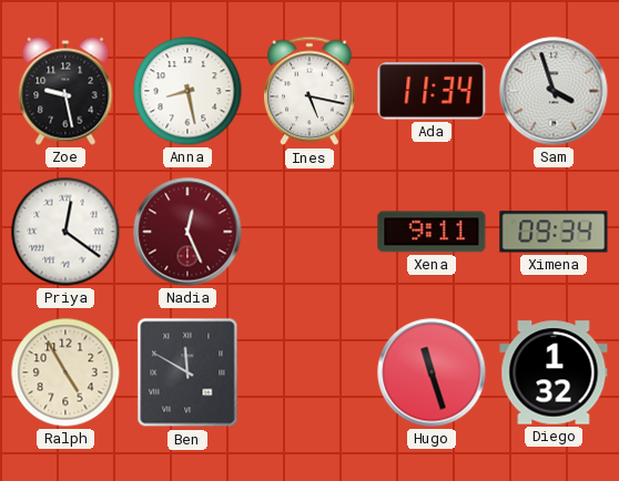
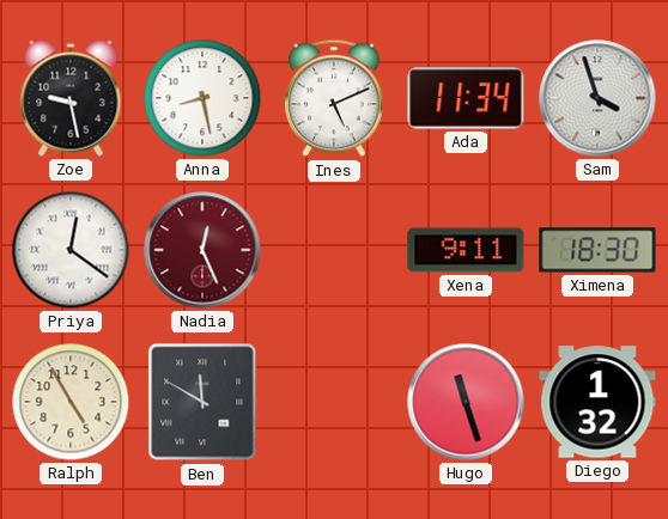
Ines: 5:17 -> 5:11
Ximena: 09:34 -> 18:30
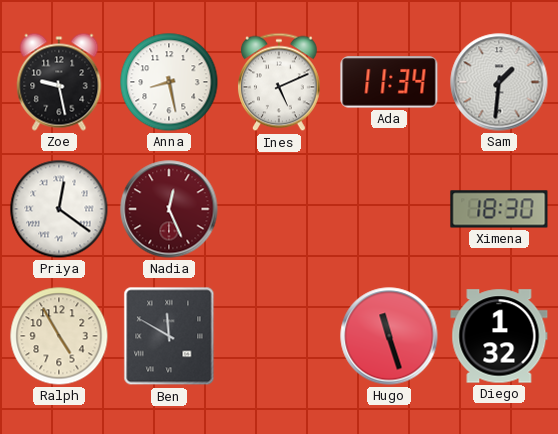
Sam: 3:57 -> 1:31
Xena: 9:11 -> none
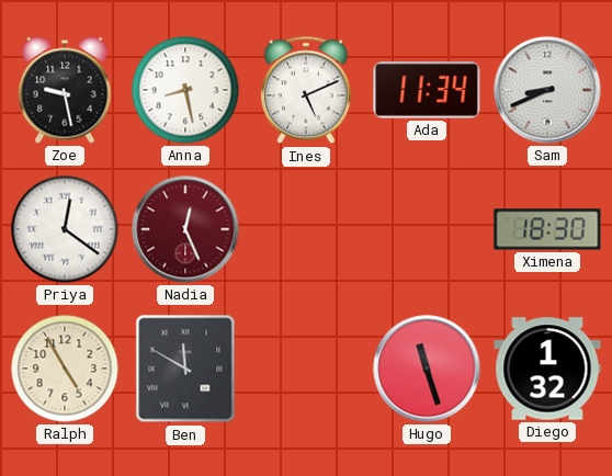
Sam: 1:31 -> 8:41
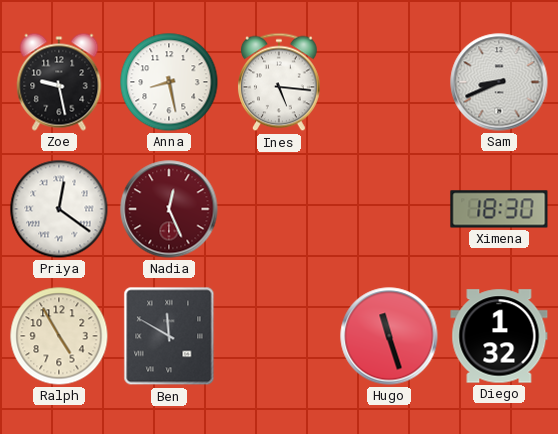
Ines: 5:11 -> 5:16
Ada: 11:34 -> none
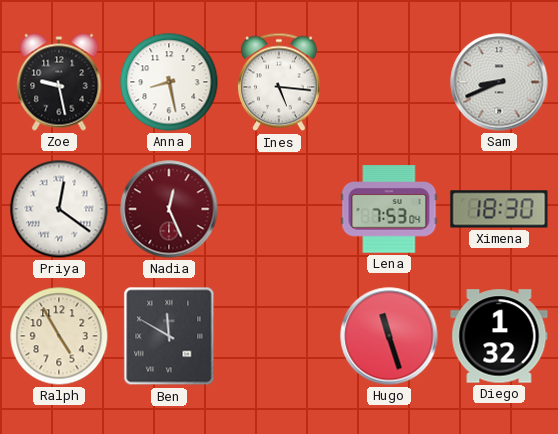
Lena: none -> 7:53
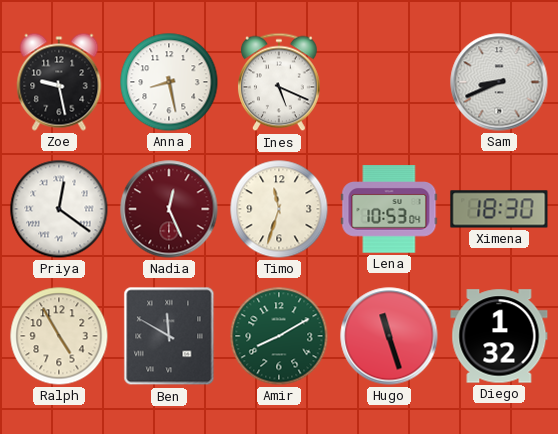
Ines: 5:16 -> 5:19
Timo: none -> 11:33
Lena: 7:53 -> 10:53
Amir: none -> 8:10
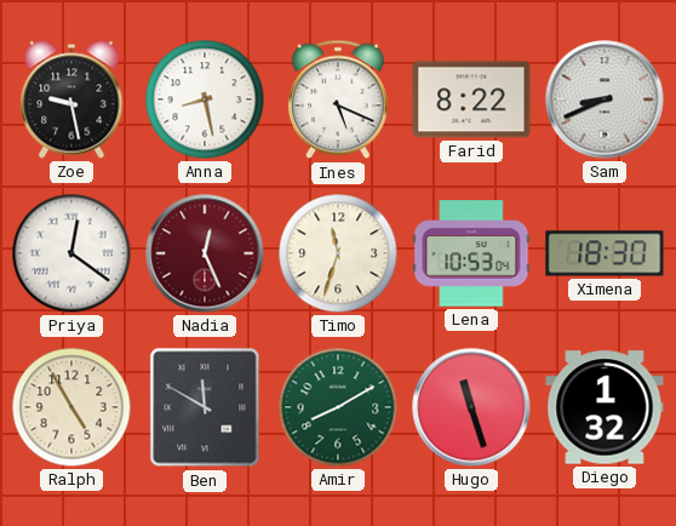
Farid: none -> 8:22
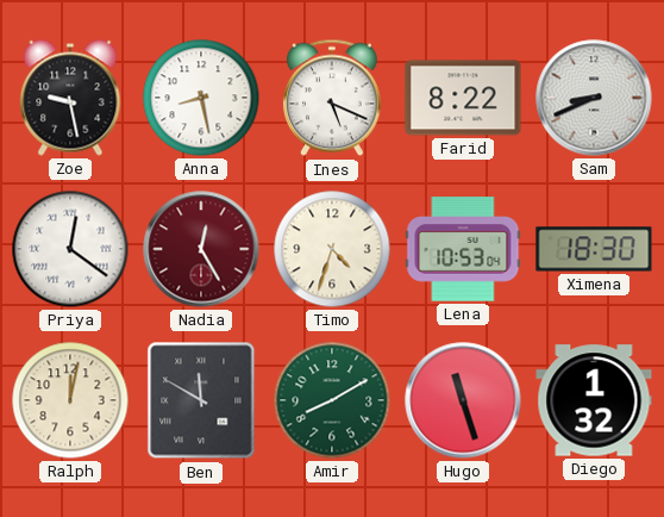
Nadia: 12:26 -> 12:25
Timo: 11:33 -> 4:33
Ralph: 4:55 -> 12:02
